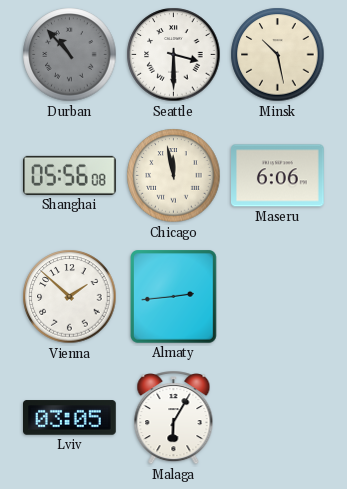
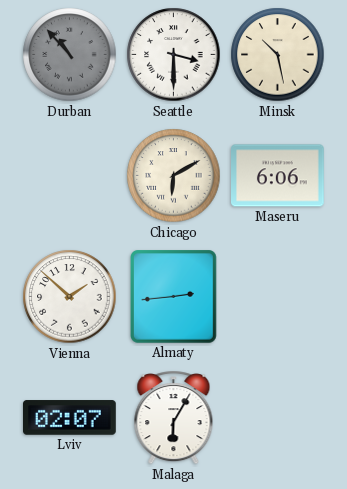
Shanghai: 05:56 -> none
Chicago: 11:58 -> 6:10
Lviv: 03:05 -> 02:07
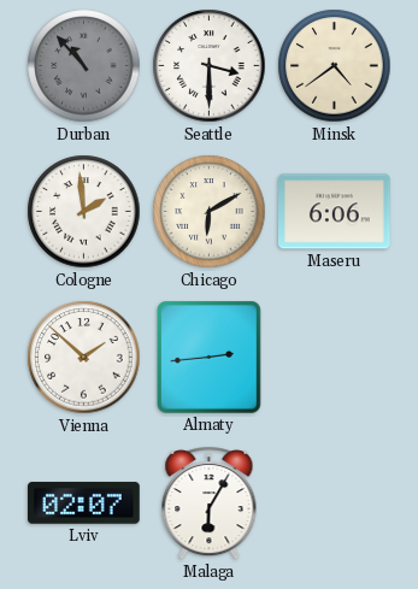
Minsk: 10:28 -> 4:39
Cologne: none -> 1:59
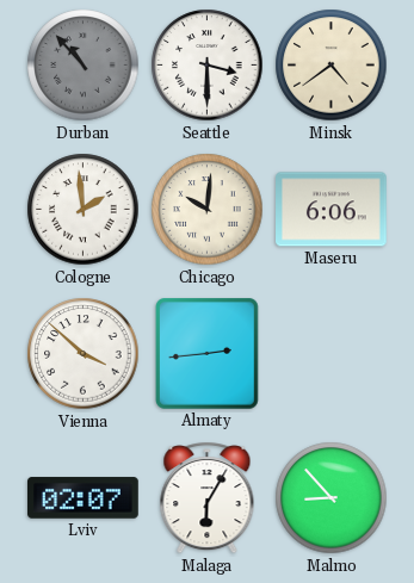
Chicago: 6:10 -> 10:01
Vienna: 1:52 -> 3:52
Malmo: none -> 8:53
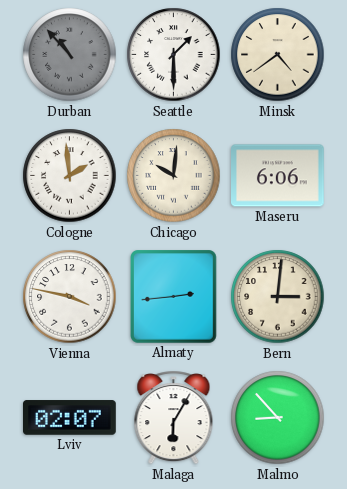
Seattle: 3:30 -> 1:30
Vienna: 3:52 -> 3:47
Bern: none -> 3:01
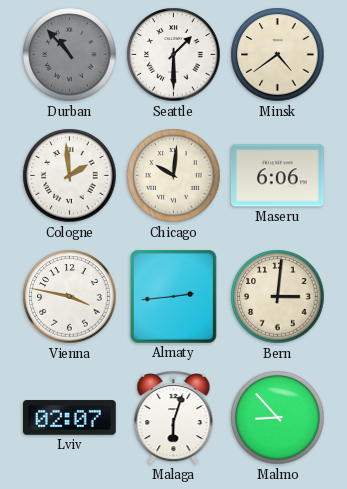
Malaga: 6:05 -> 6:03
